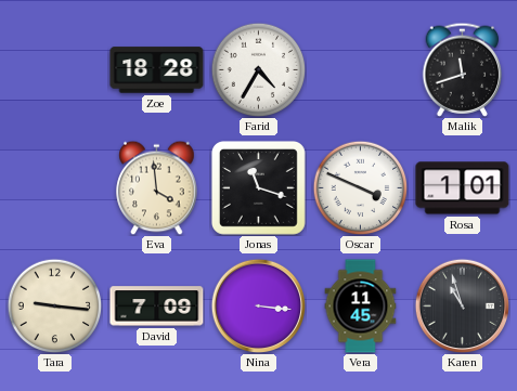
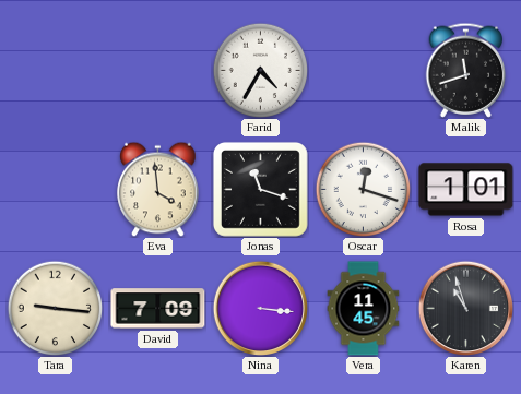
Zoe: 18:28 -> none
Oscar: 3:49 -> 12:18
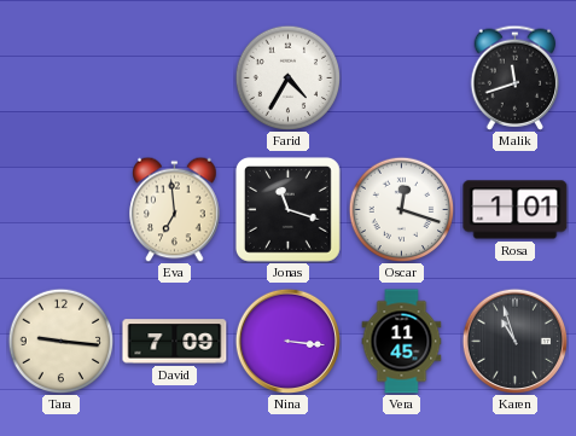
Eva: 3:59 -> 6:59
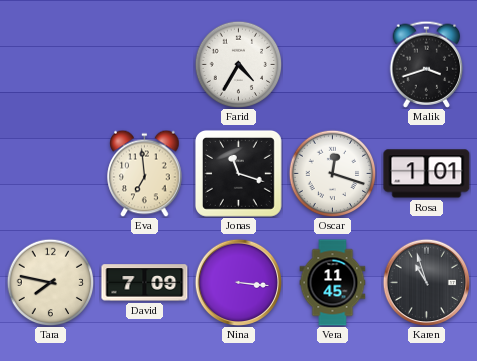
Malik: 11:42 -> 3:42
Tara: 9:16 -> 7:47
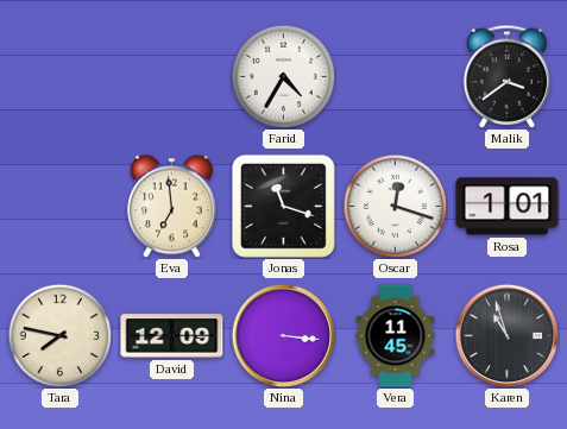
Malik: 3:42 -> 3:39
David: 7:09 -> 12:09
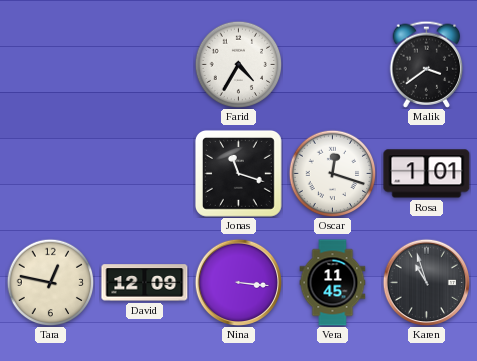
Eva: 6:59 -> none
Tara: 7:47 -> 12:47
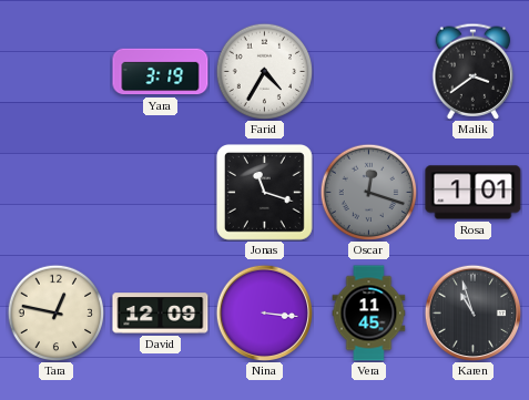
Yara: none -> 3:19
Oscar dial: white -> grey
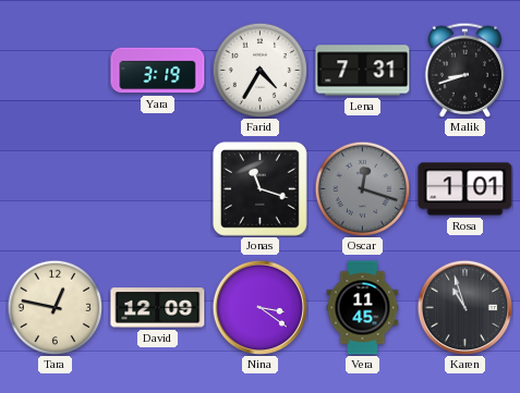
Lena: none -> 7:31
Malik: 3:39 -> 8:42
Nina: 3:16 -> 3:21
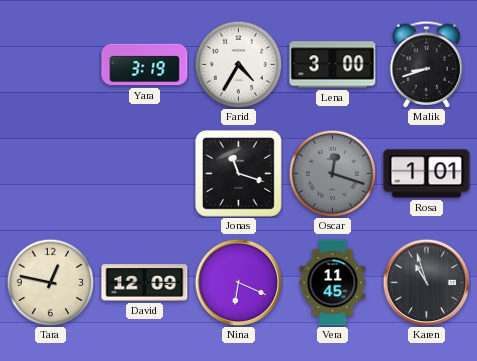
Lena: 7:31 -> 3:00
Nina: 3:21 -> 6:19
